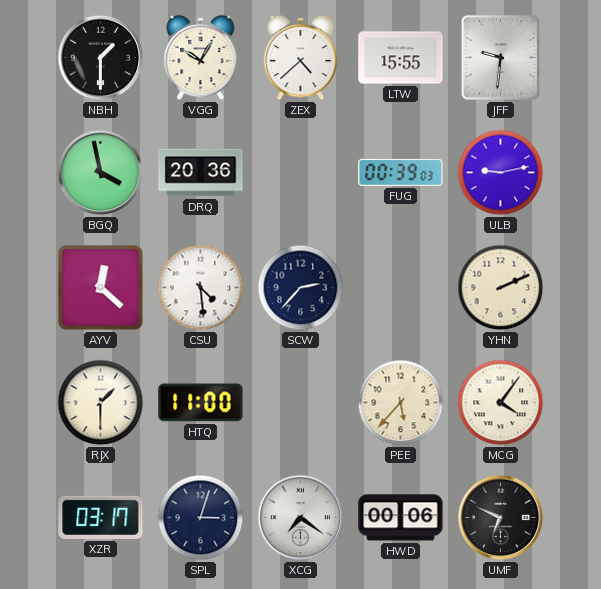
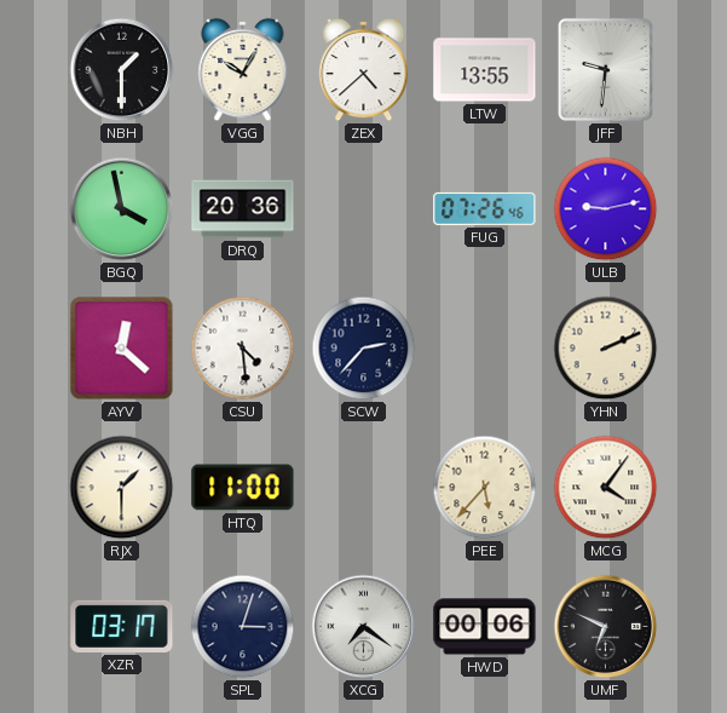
LTW: 15:55 -> 13:55
FUG: 00:39 -> 07:26
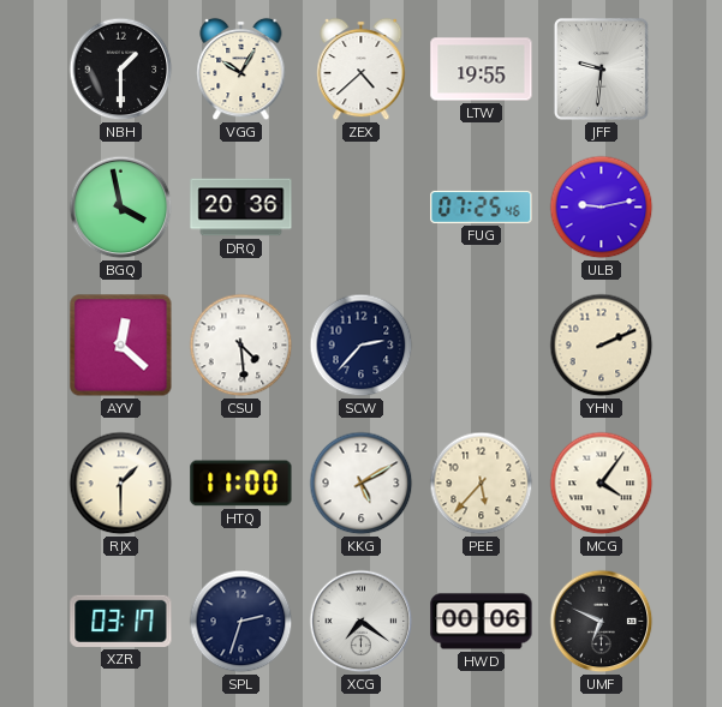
LTW: 13:55 -> 19:55
FUG: 07:26 -> 07:25
KKG: none -> 5:10
SPL: 3:03 -> 2:33
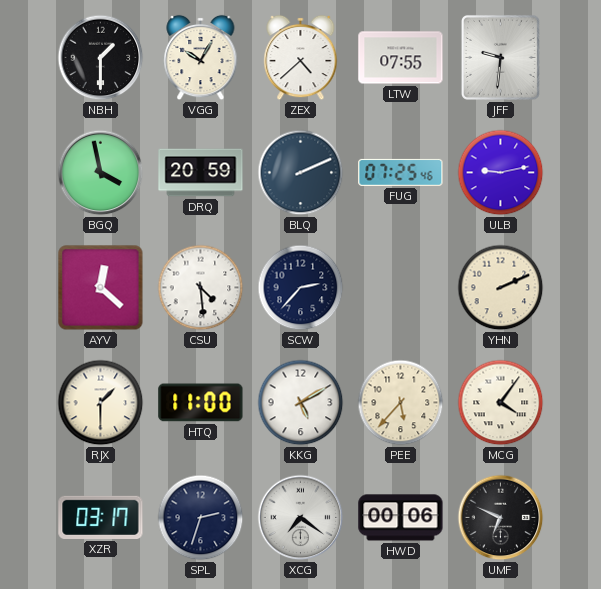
LTW: 19:55 -> 07:55
DRQ: 20:36 -> 20:59
BLQ: none -> 2:11
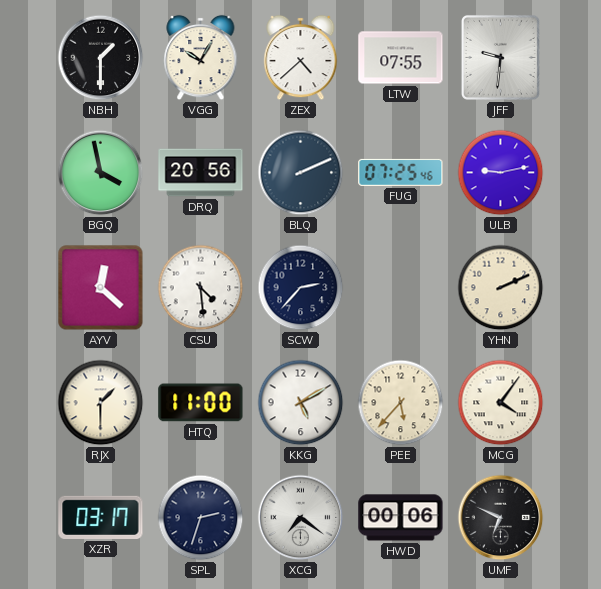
DRQ: 20:59 -> 20:56
